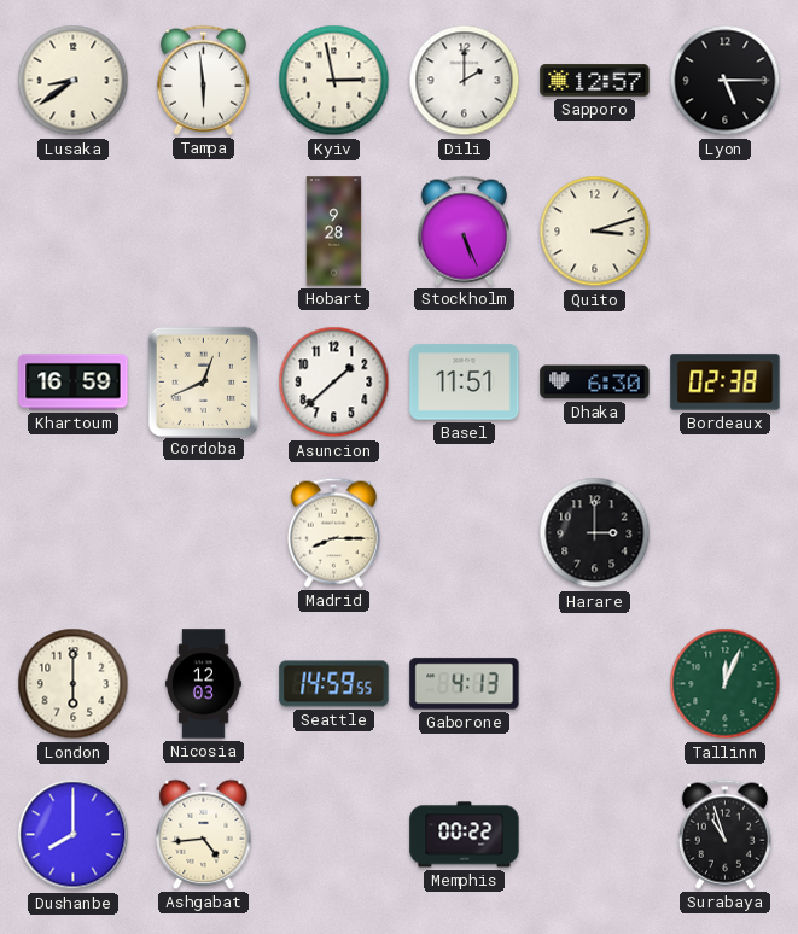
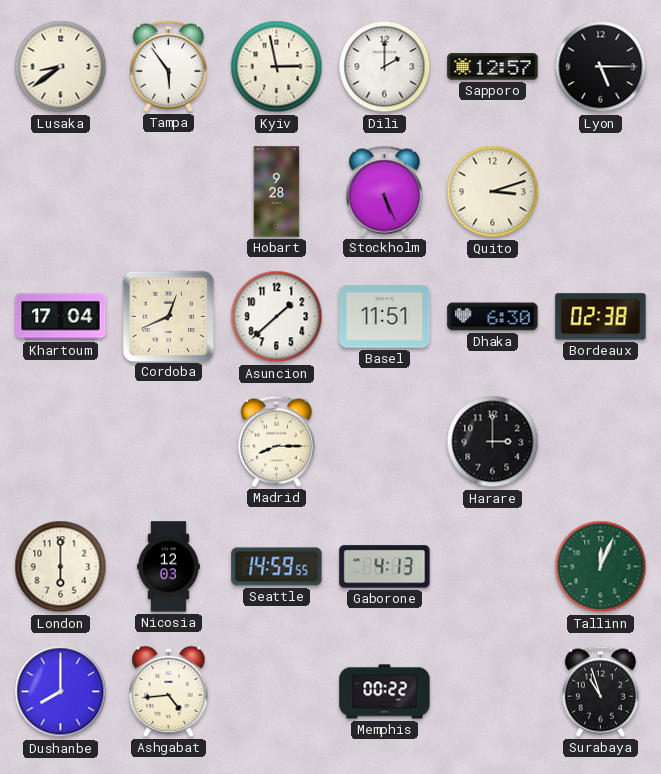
Tampa: 5:59 -> 5:54
Khartoum: 16:59 -> 17:04
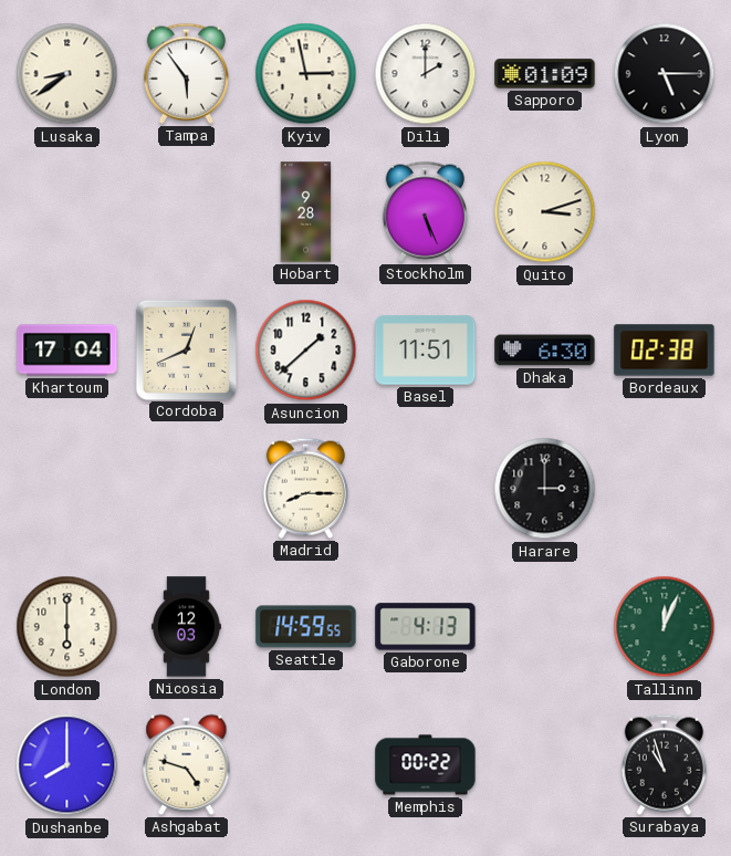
Sapporo: 12:57 -> 01:09
Ashgabat: 4:44 -> 4:48
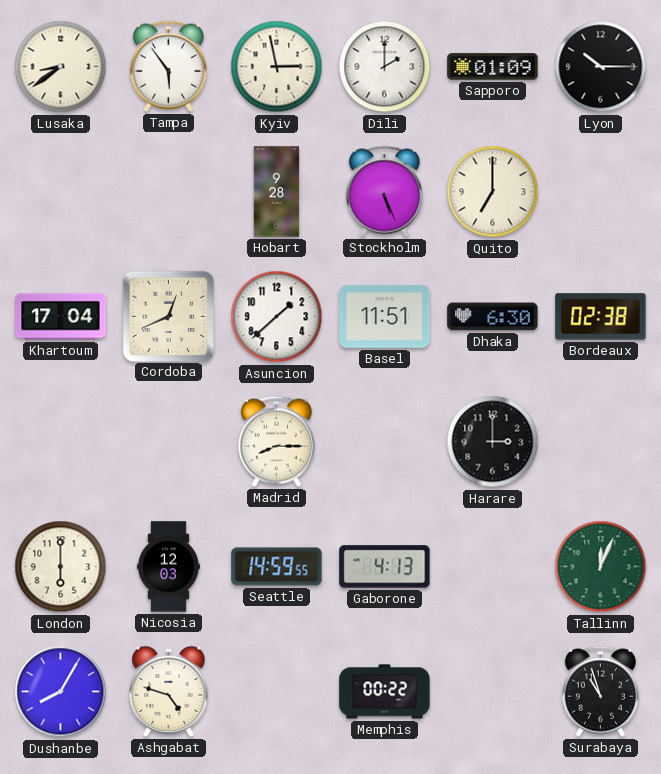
Lyon: 5:15 -> 10:15
Quito: 3:12 -> 7:00
Dushanbe: 8:00 -> 8:05
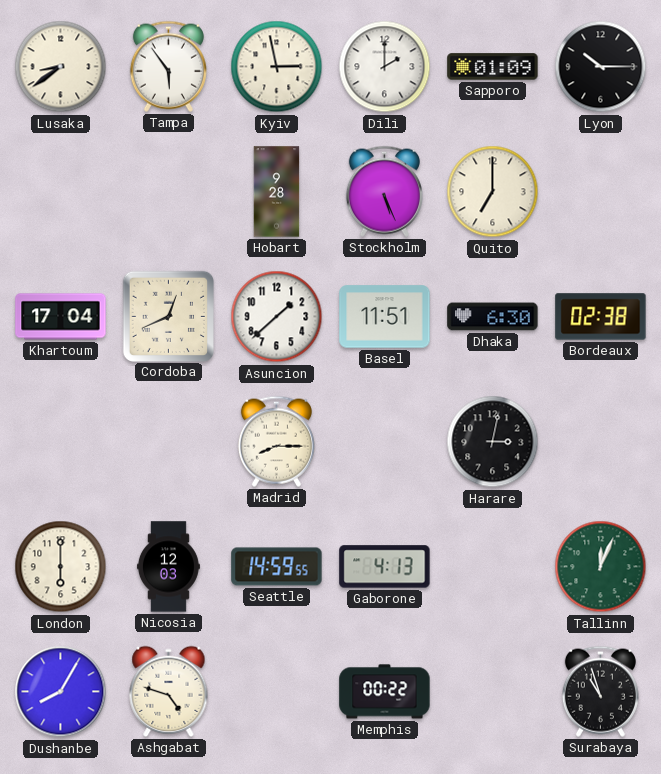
Harare: 3:00 -> 3:02
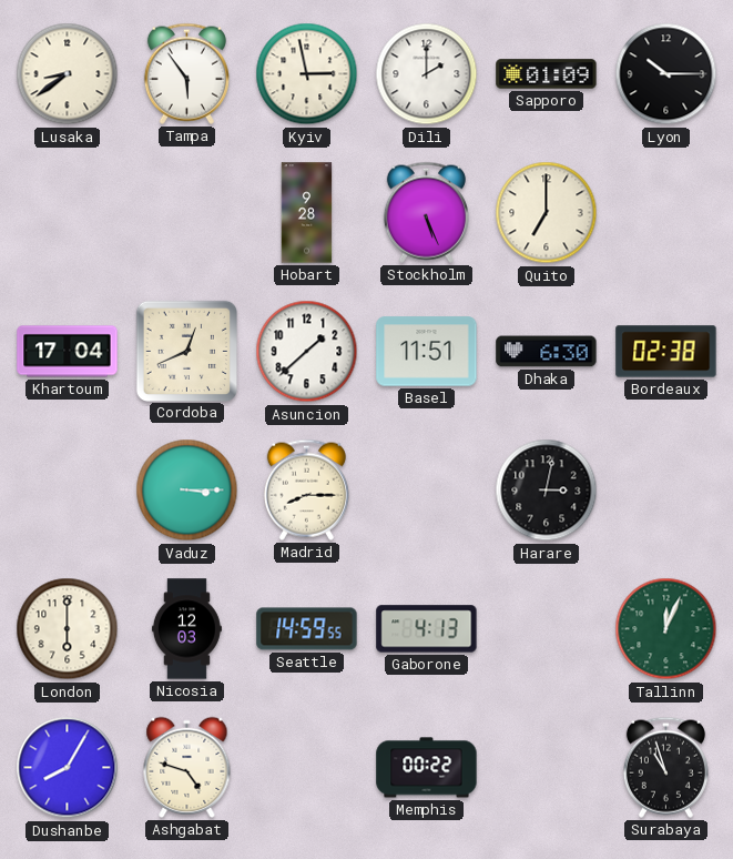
Vaduz: none -> 3:15
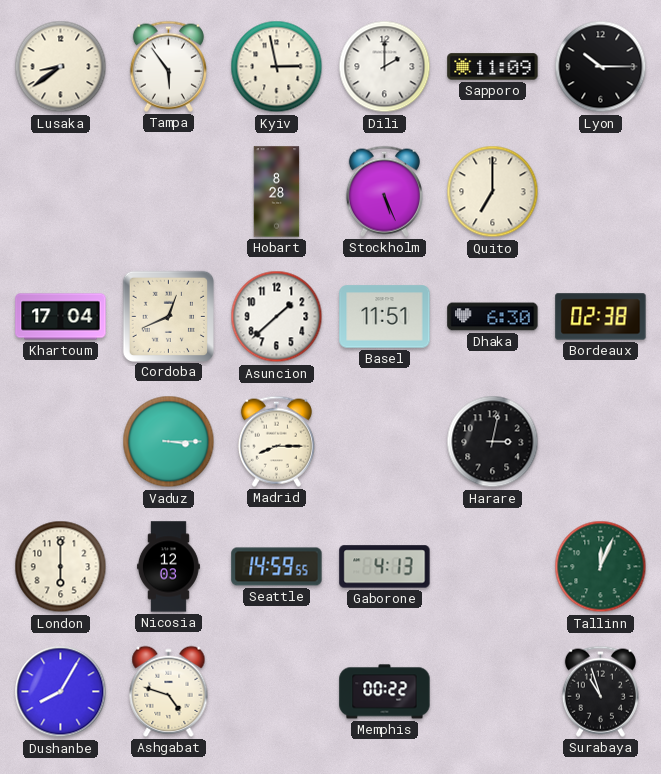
Sapporo: 01:09 -> 11:09
Hobart: 9:28 -> 8:28
